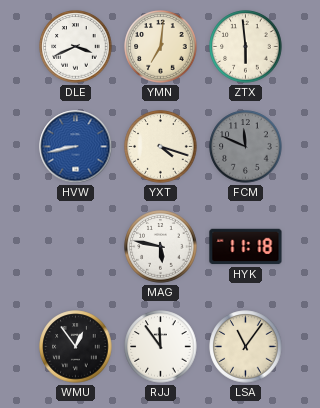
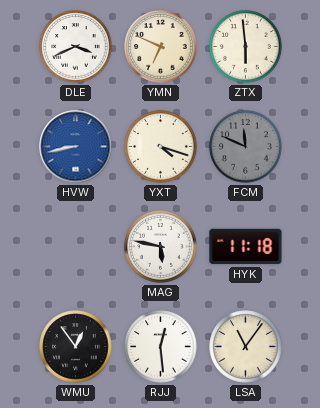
YMN: 7:01 -> 6:49
RJJ: 11:54 -> 12:29
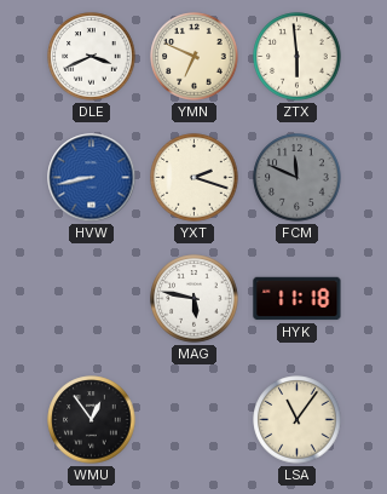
YXT: 4:18 -> 2:18
RJJ: 12:29 -> none
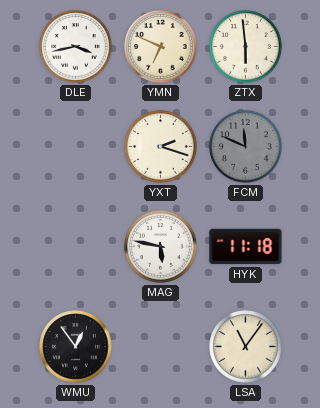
DLE: 3:41 -> 3:43
HVW: 8:43 -> none
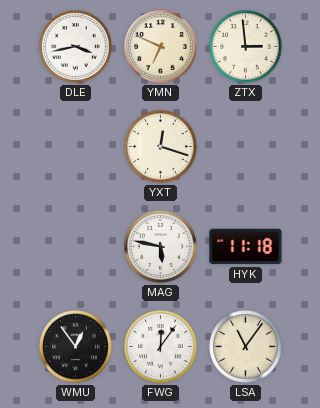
ZTX: 5:59 -> 2:59
YXT: 2:18 -> 12:18
FCM: 11:49 -> none
FWG: none -> 12:06
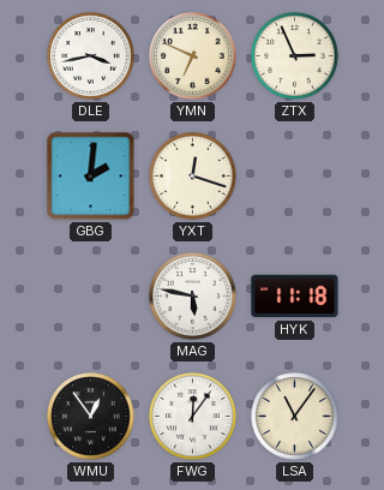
ZTX: 2:59 -> 2:56
GBG: none -> 2:01
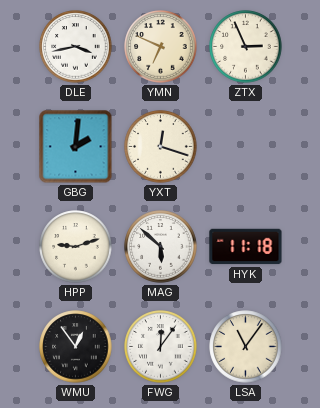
HPP: none -> 9:12
MAG: 5:47 -> 5:52
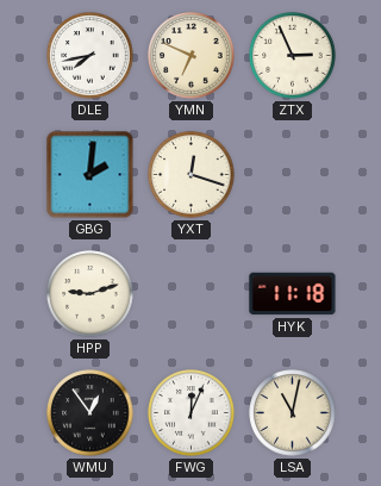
DLE: 3:43 -> 7:43
MAG: 5:52 -> none
FWG: 12:06 -> 12:04
LSA: 11:06 -> 11:02
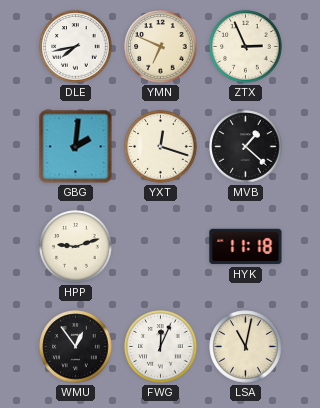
MVB: none -> 1:22
